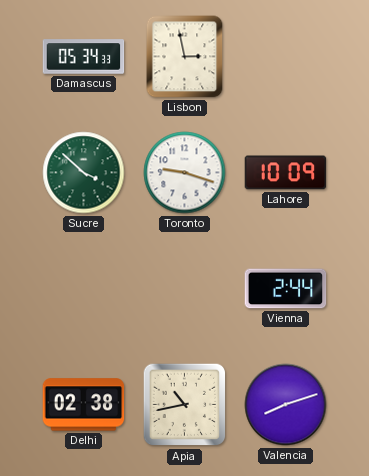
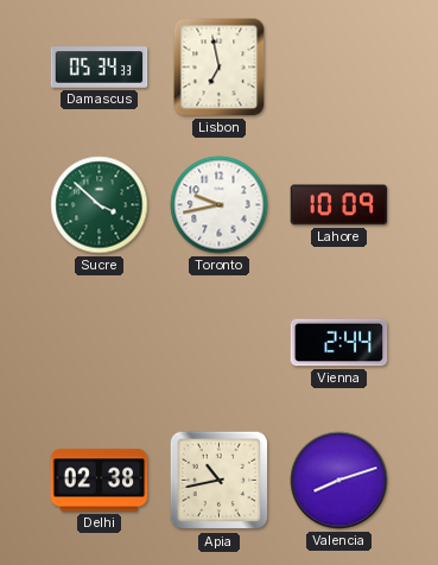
Lisbon: 2:58 -> 6:58
Toronto: 9:18 -> 9:43
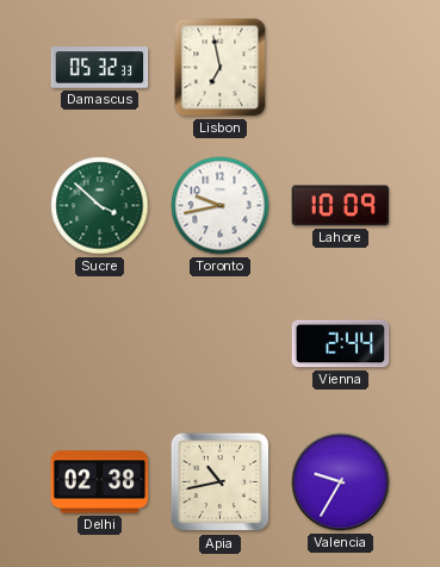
Damascus: 05:34 -> 05:32
Valencia: 8:12 -> 9:35
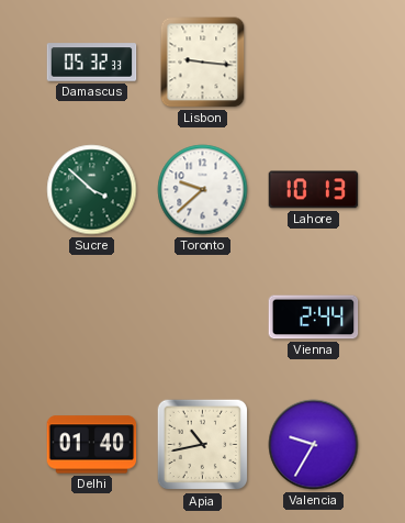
Lisbon: 6:58 -> 9:16
Toronto: 9:43 -> 9:38
Lahore: 10:09 -> 10:13
Delhi: 02:38 -> 01:40
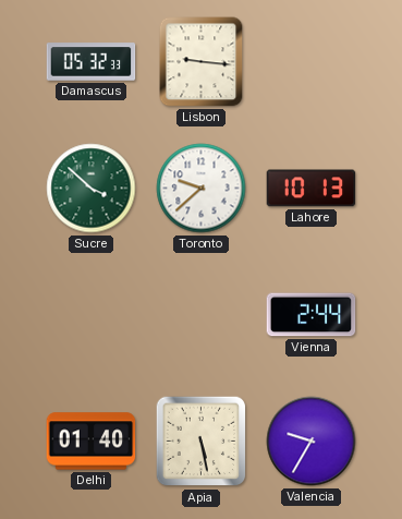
Apia: 10:43 -> 5:28
